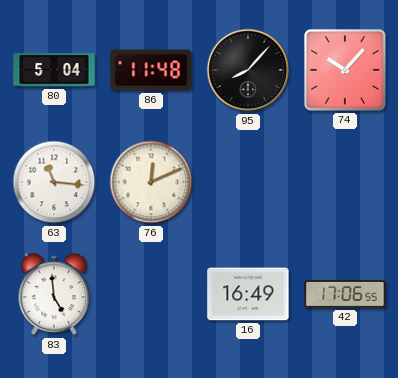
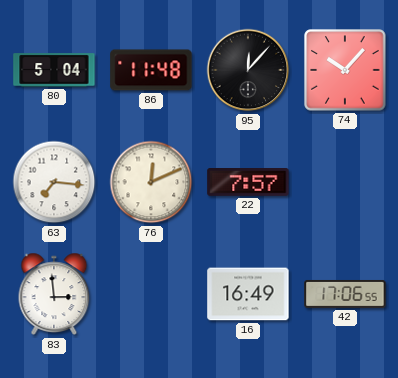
95: 8:07 -> 12:07
63: 11:16 -> 7:16
22: none -> 7:57
83: 4:59 -> 2:59
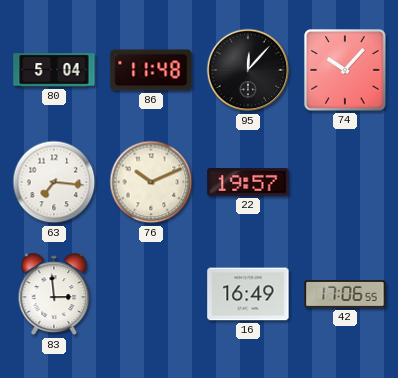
76: 12:11 -> 10:11
22: 7:57 -> 19:57
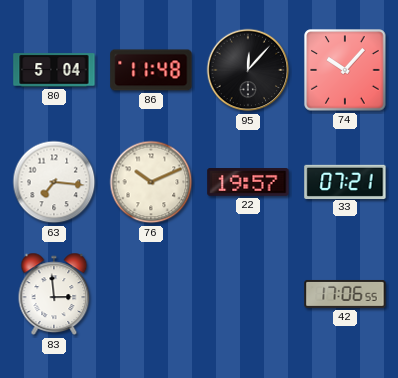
33: none -> 07:21
16: 16:49 -> none
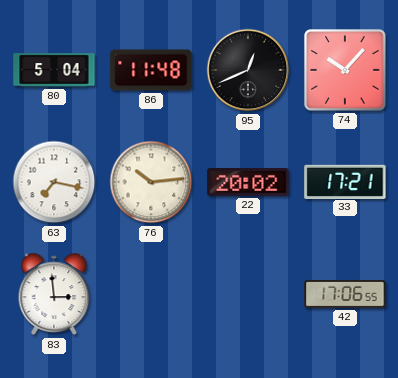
95: 12:07 -> 12:41
63: 7:16 -> 7:17
76: 10:11 -> 10:14
22: 19:57 -> 20:02
33: 07:21 -> 17:21
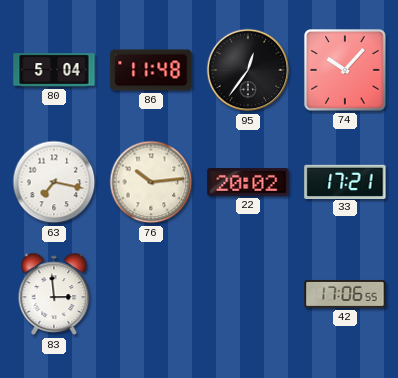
95: 12:41 -> 12:36
